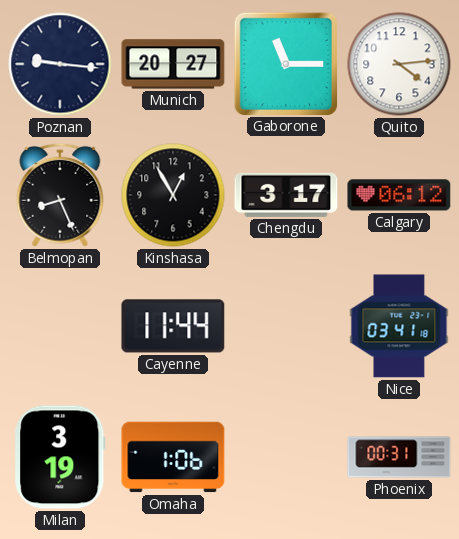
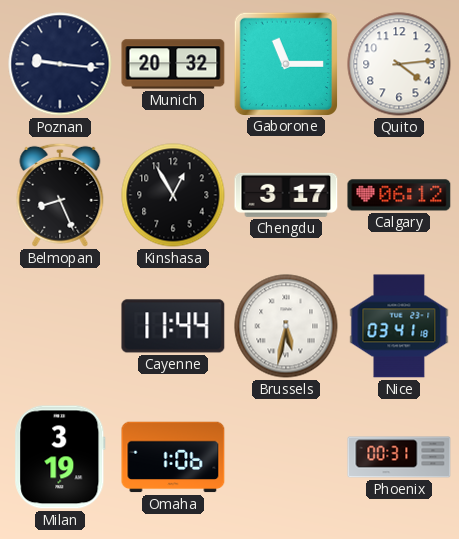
Munich: 20:27 -> 20:32
Brussels: none -> 5:32
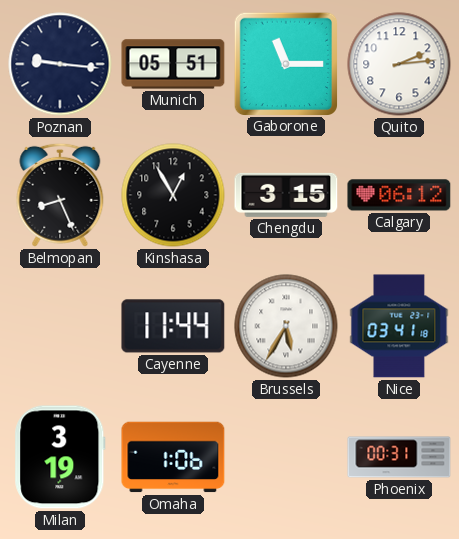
Munich: 20:32 -> 05:51
Quito: 4:14 -> 2:14
Chengdu: 3:17 -> 3:15
Brussels: 5:32 -> 5:35
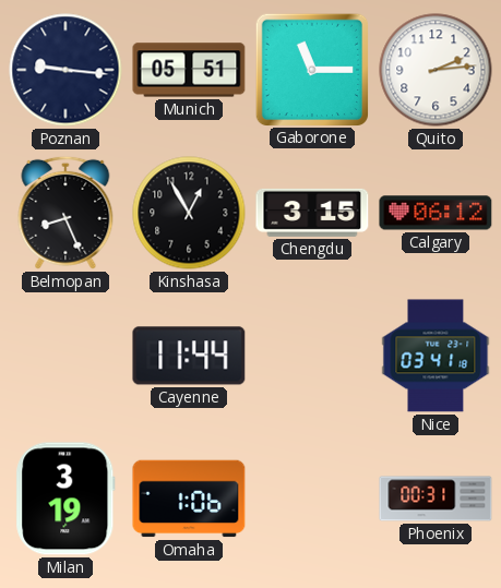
Brussels: 5:35 -> none
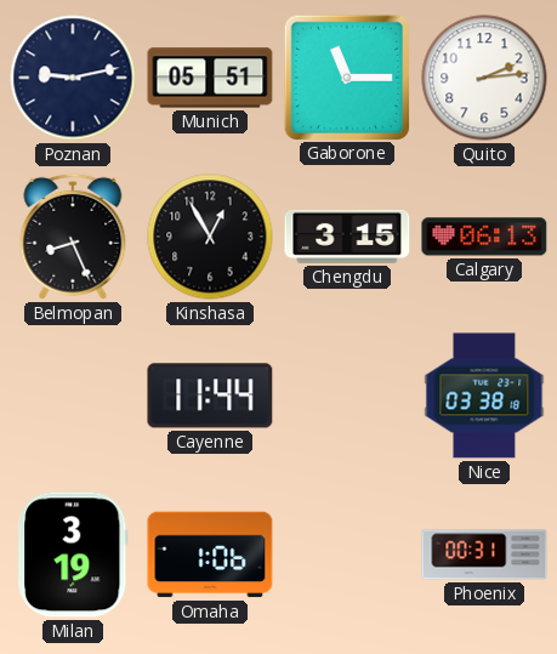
Poznan: 9:16 -> 9:13
Calgary: 06:12 -> 06:13
Nice: 03:41 -> 03:38
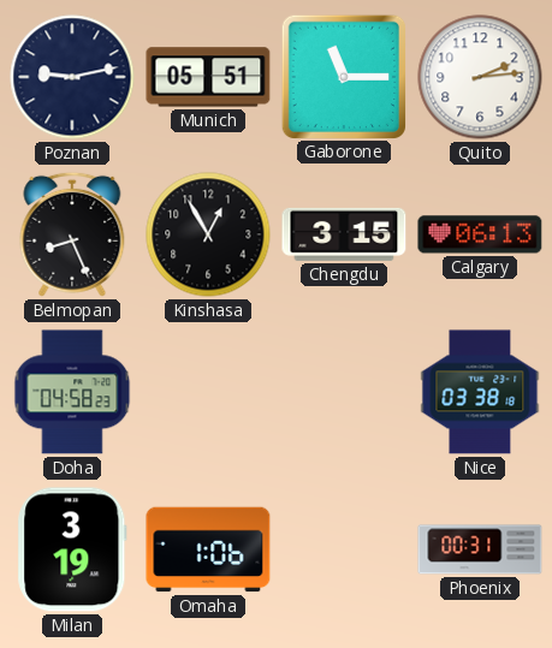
Doha: none -> 04:58
Cayenne: 11:44 -> none
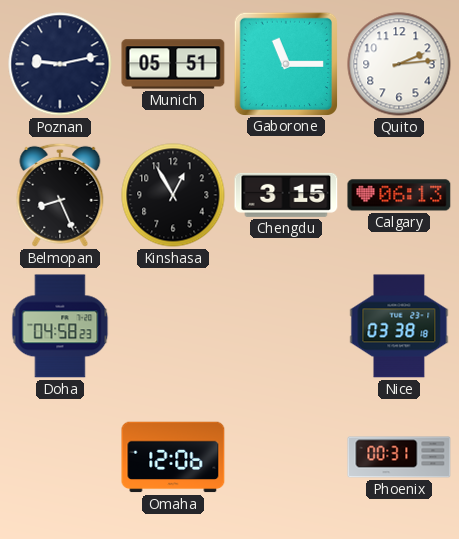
Milan: 3:19 -> none
Omaha: 1:06 -> 12:06
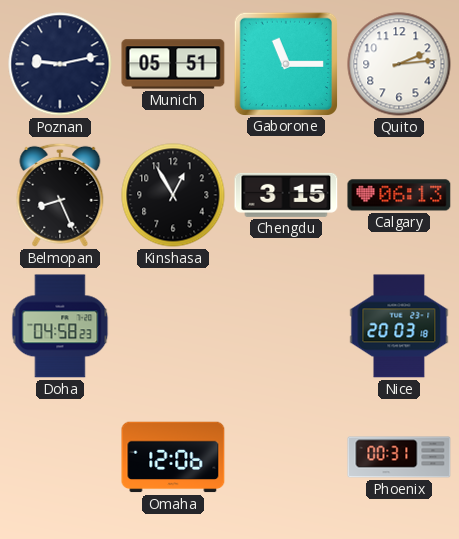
Nice: 03:38 -> 20:03
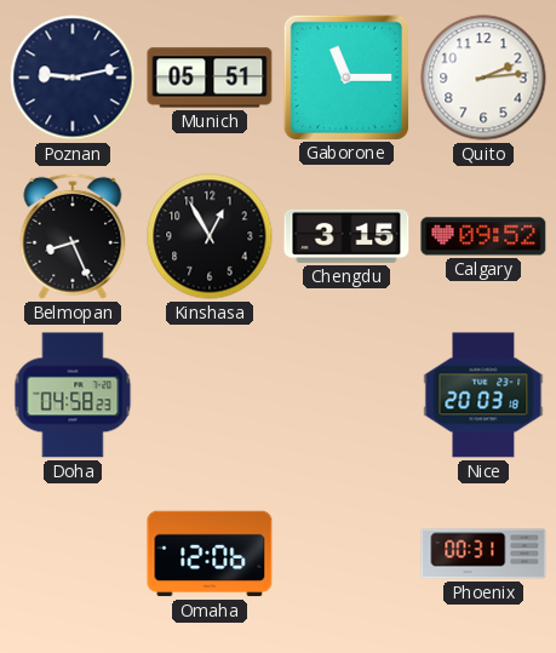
Calgary: 06:13 -> 09:52
